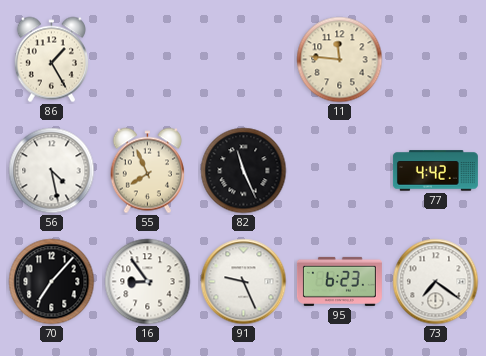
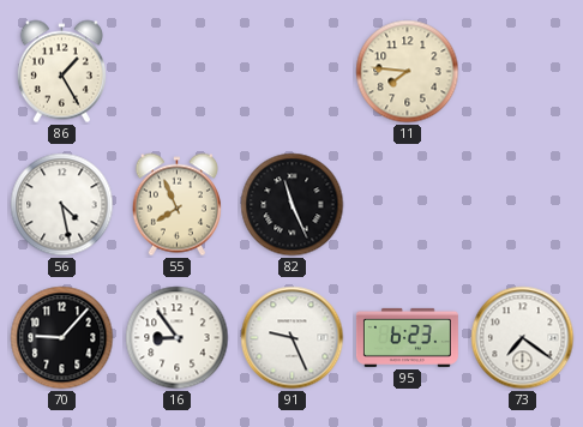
11: 11:46 -> 7:46
77: 4:42 -> none
70: 7:07 -> 9:07
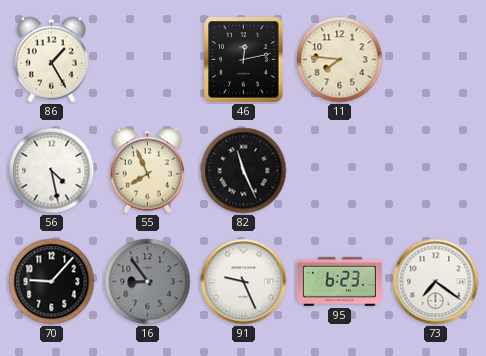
46: none -> 12:13
16 dial: white -> grey
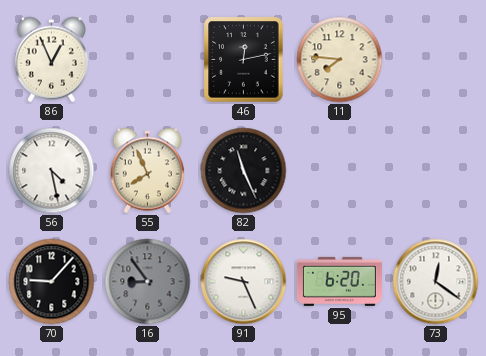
86: 1:25 -> 12:56
95: 6:23 -> 6:20
73: 7:21 -> 12:21
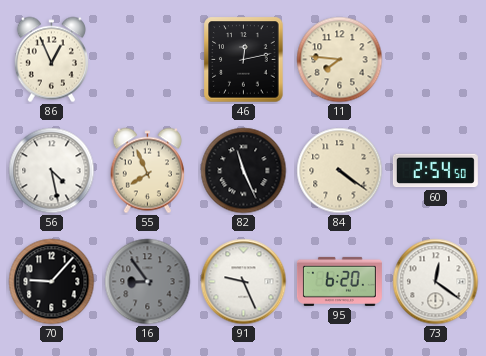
84: none -> 4:21
60: none -> 2:54
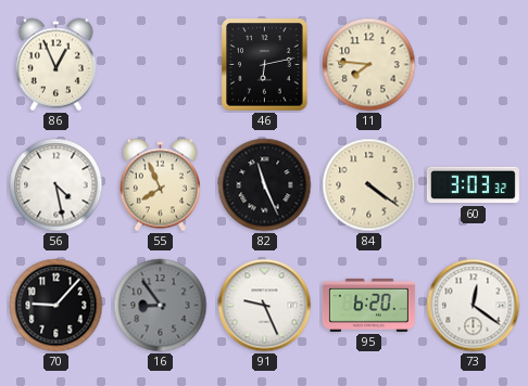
46: 12:13 -> 6:13
60: 2:54 -> 3:03
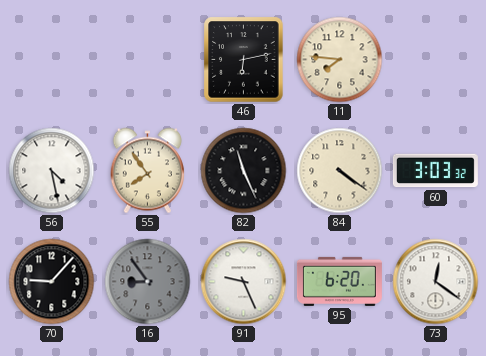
86: 12:56 -> none
55: 7:56 -> 7:54
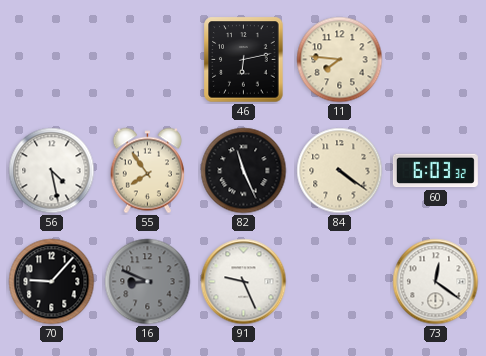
60: 3:03 -> 6:03
16: 8:54 -> 8:49
95: 6:20 -> none
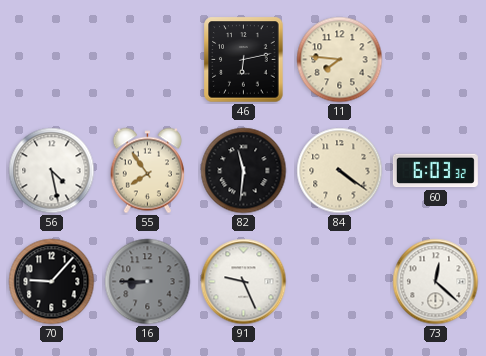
82: 11:26 -> 11:31
16: 8:49 -> 8:45
73: 12:21 -> 12:22
